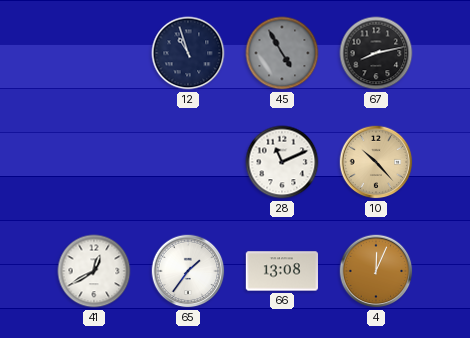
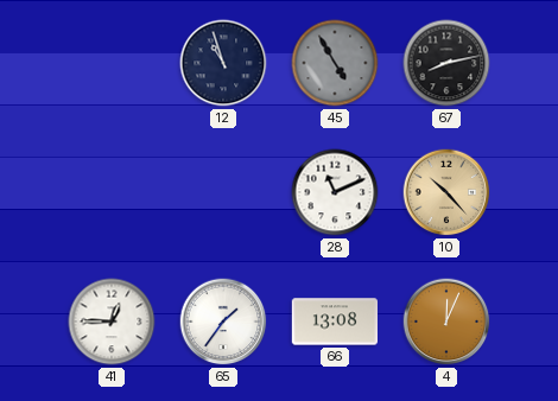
41: 12:40 -> 12:45
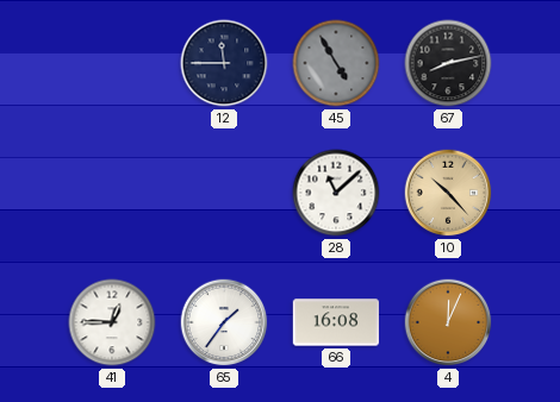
12: 10:57 -> 11:45
28: 11:11 -> 11:08
66: 13:08 -> 16:08
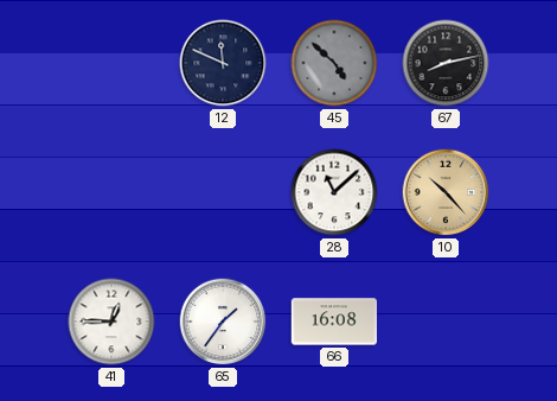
12: 11:45 -> 11:49
45: 4:55 -> 4:52
4: 12:04 -> none
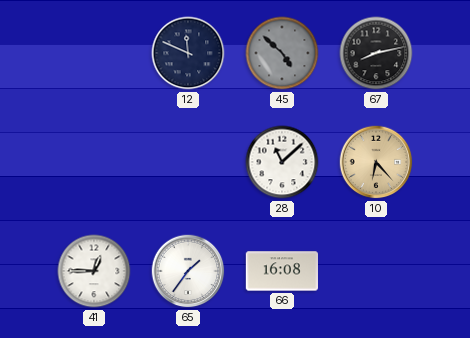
10: 10:23 -> 6:23
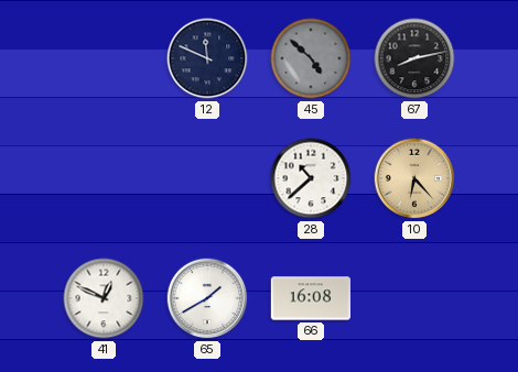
28: 11:08 -> 10:38
41: 12:45 -> 12:49
65: 1:36 -> 1:40
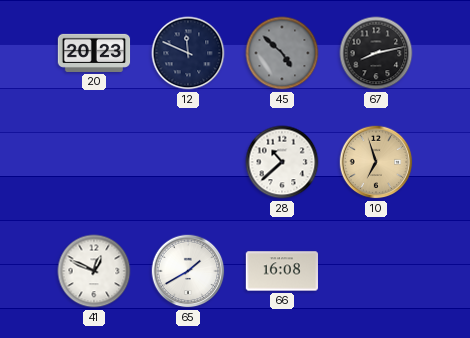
20: none -> 20:23
10: 6:23 -> 6:57
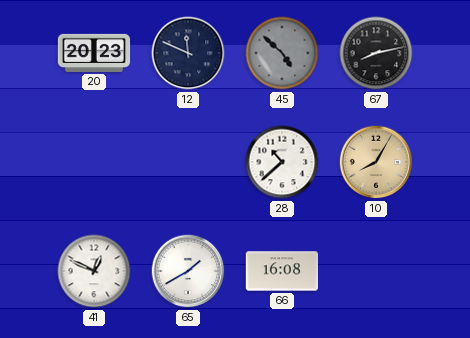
10: 6:57 -> 8:05
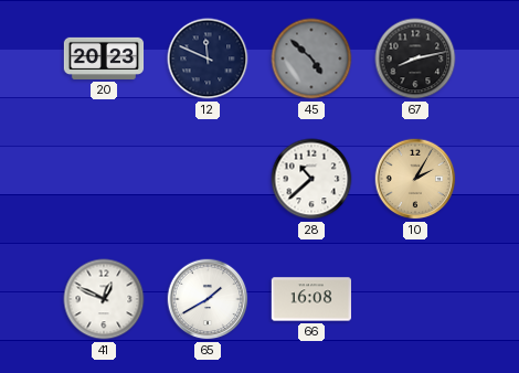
10: 8:05 -> 2:05
